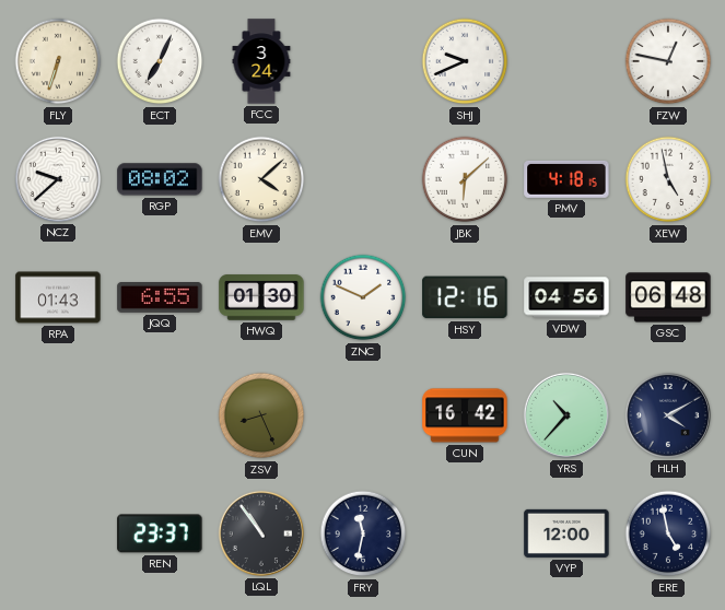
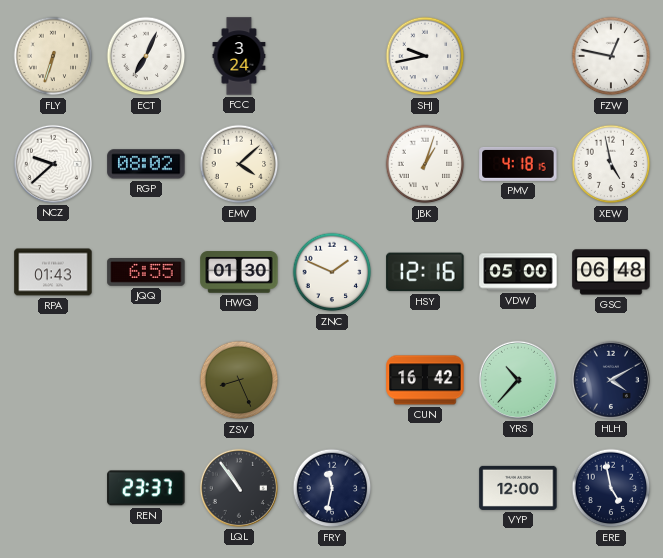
SHJ: 9:41 -> 9:43
JBK: 6:08 -> 1:03
VDW: 04:56 -> 05:00
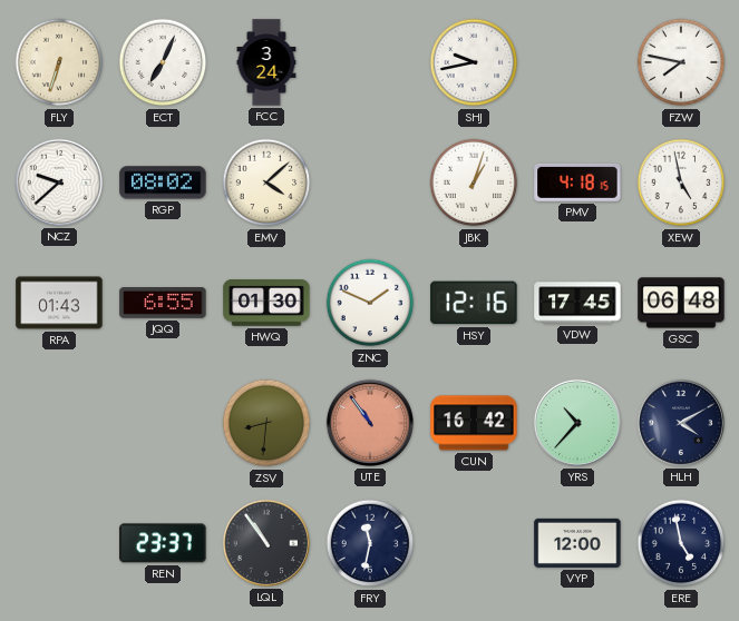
FZW: 12:47 -> 7:47
VDW: 05:00 -> 17:45
ZSV: 8:26 -> 8:31
UTE: none -> 10:54
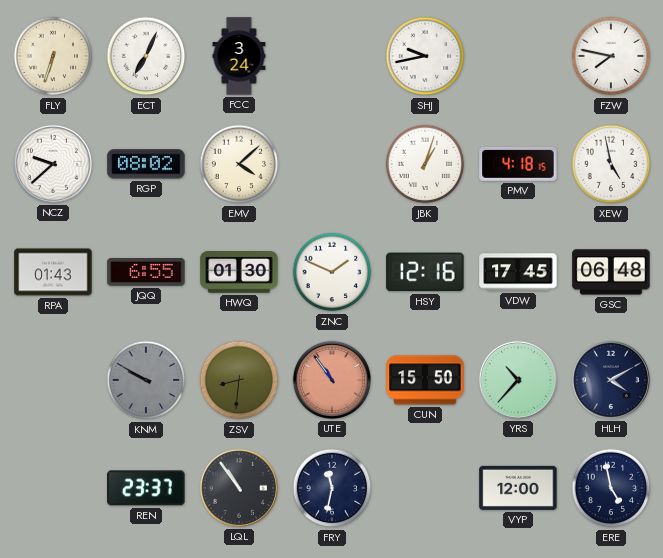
KNM: none -> 9:50
CUN: 16:42 -> 15:50
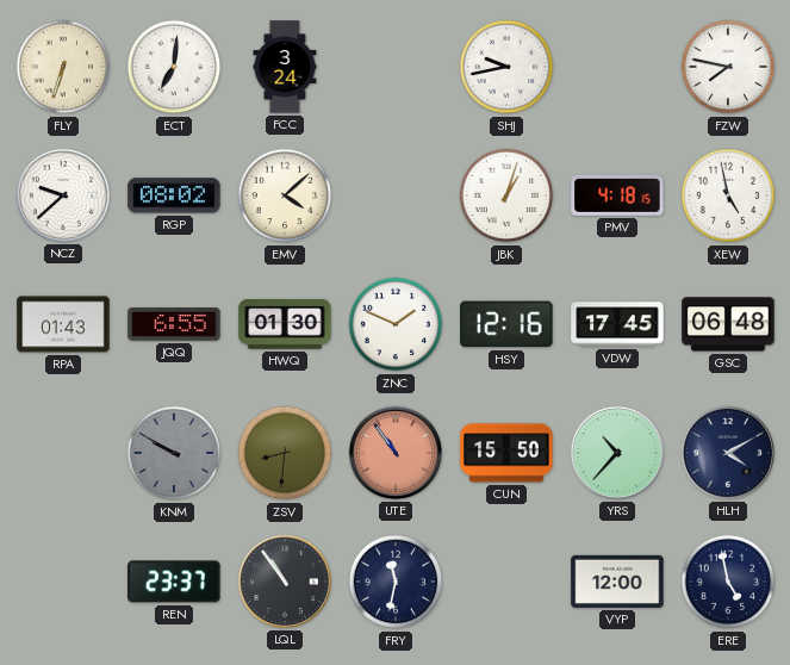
ECT: 7:04 -> 7:01
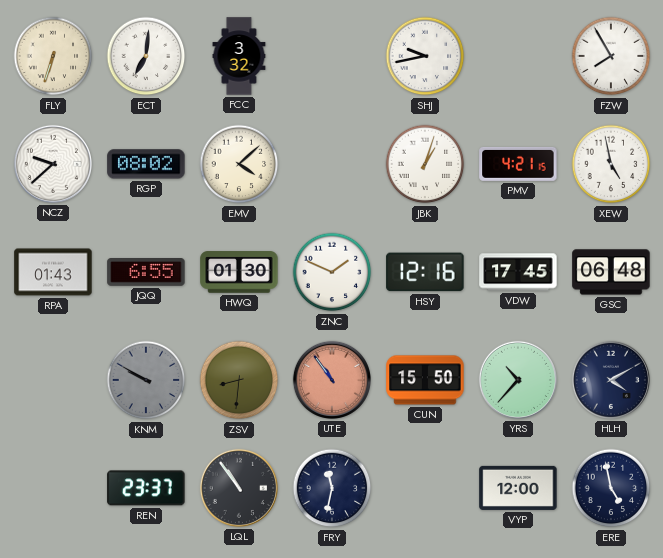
FCC: 3:24 -> 3:32
FZW: 7:47 -> 7:55
PMV: 4:18 -> 4:21
